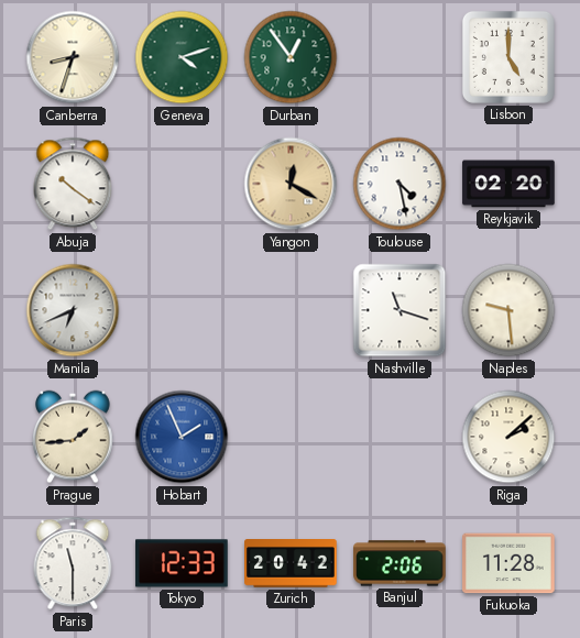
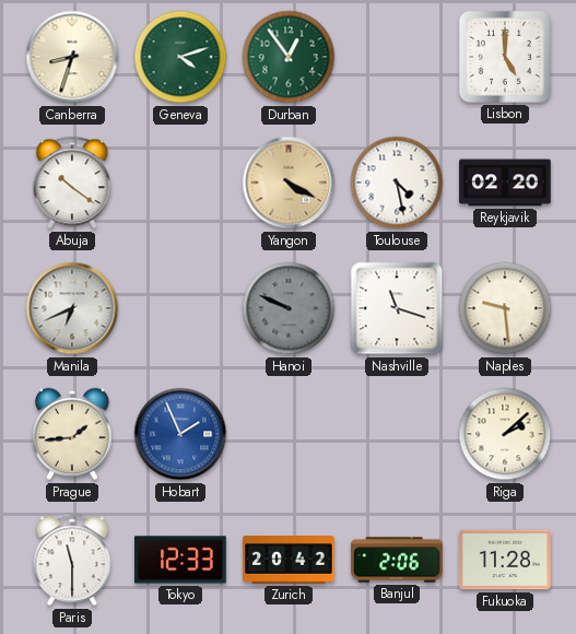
Yangon: 12:20 -> 4:20
Hanoi: none -> 9:49
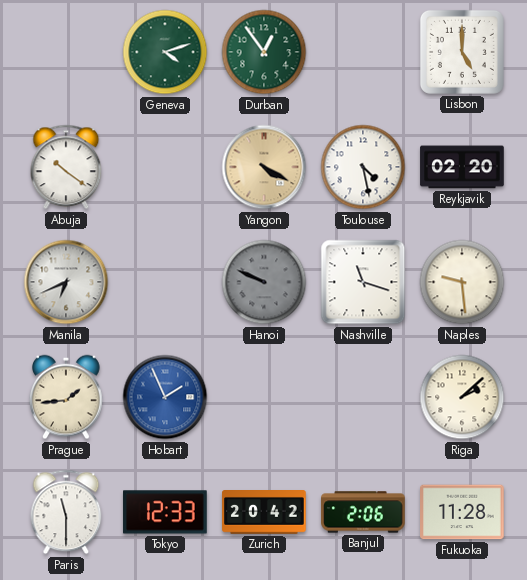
Canberra: 8:33 -> none
